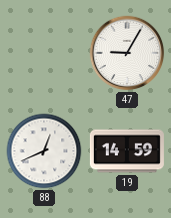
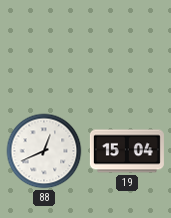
47: 9:05 -> none
19: 14:59 -> 15:04
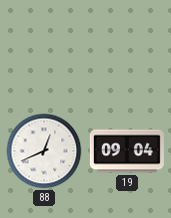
19: 15:04 -> 09:04
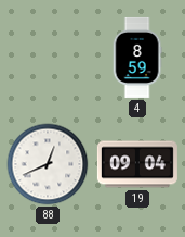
4: none -> 8:59
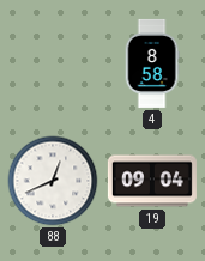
4: 8:59 -> 8:58
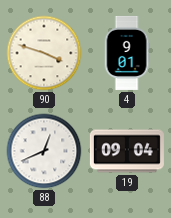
90: none -> 3:48
4: 8:58 -> 9:01
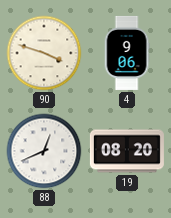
4: 9:01 -> 9:06
19: 09:04 -> 08:20
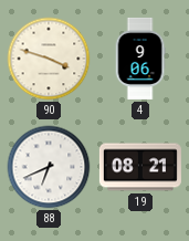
88: 12:41 -> 6:41
19: 08:20 -> 08:21
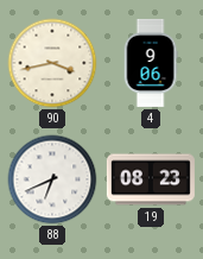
90: 3:48 -> 3:43
19: 08:21 -> 08:23
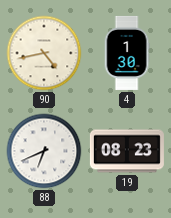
90: 3:43 -> 4:43
4: 9:06 -> 1:30
